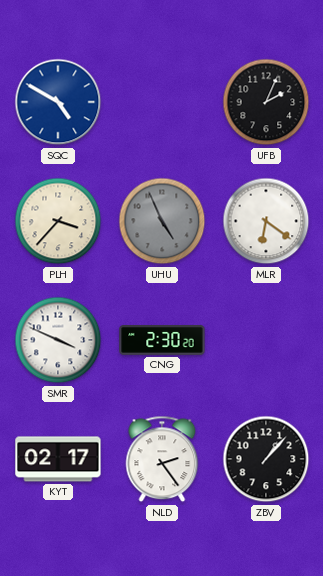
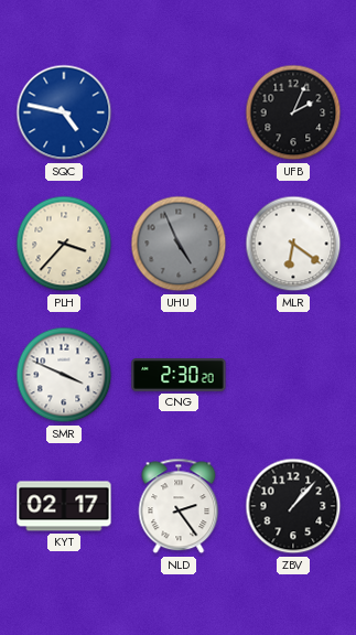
SQC: 4:50 -> 4:47
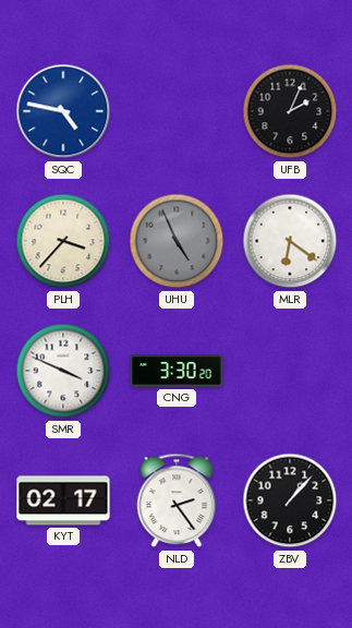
CNG: 2:30 -> 3:30
